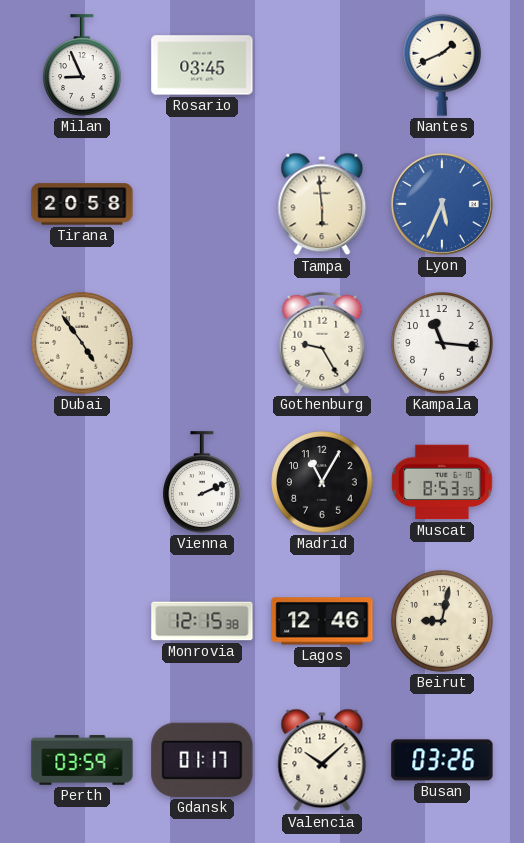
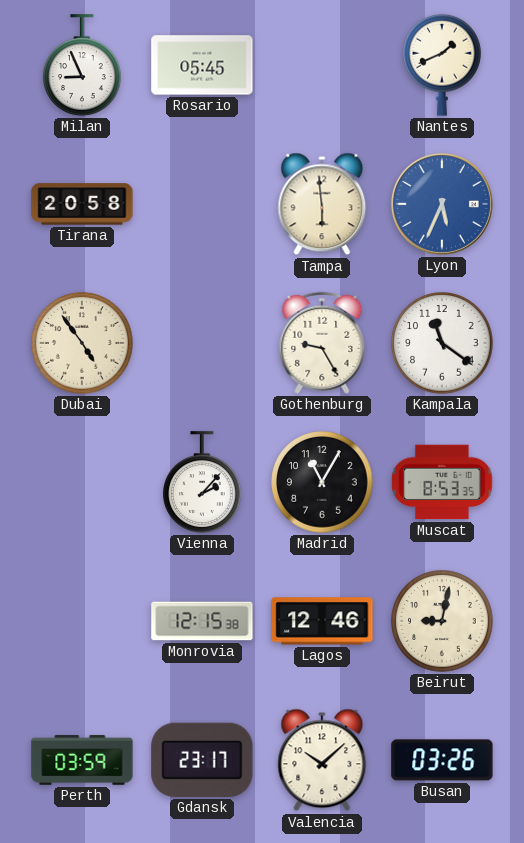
Rosario: 03:45 -> 05:45
Kampala: 11:16 -> 11:21
Vienna: 2:11 -> 2:07
Gdansk: 01:17 -> 23:17
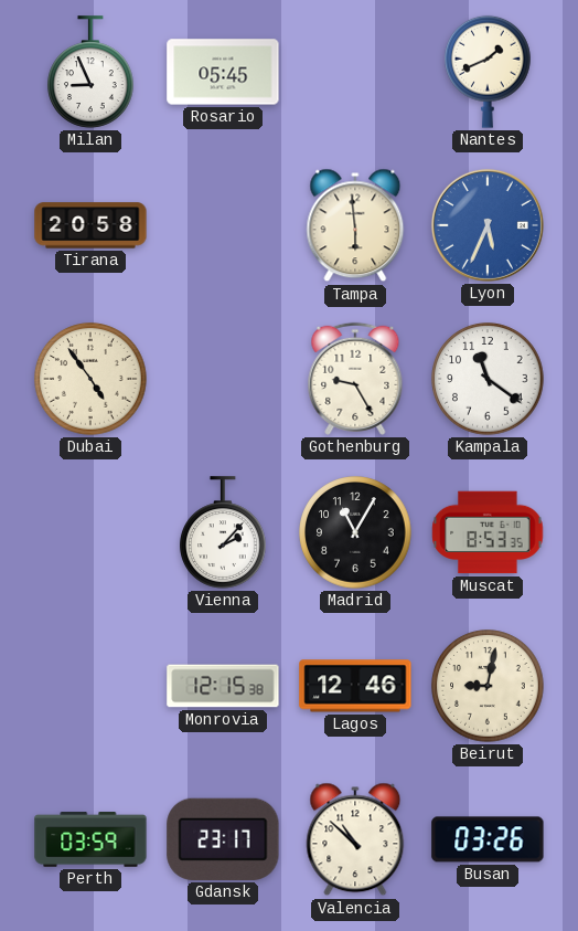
Valencia: 10:08 -> 10:52
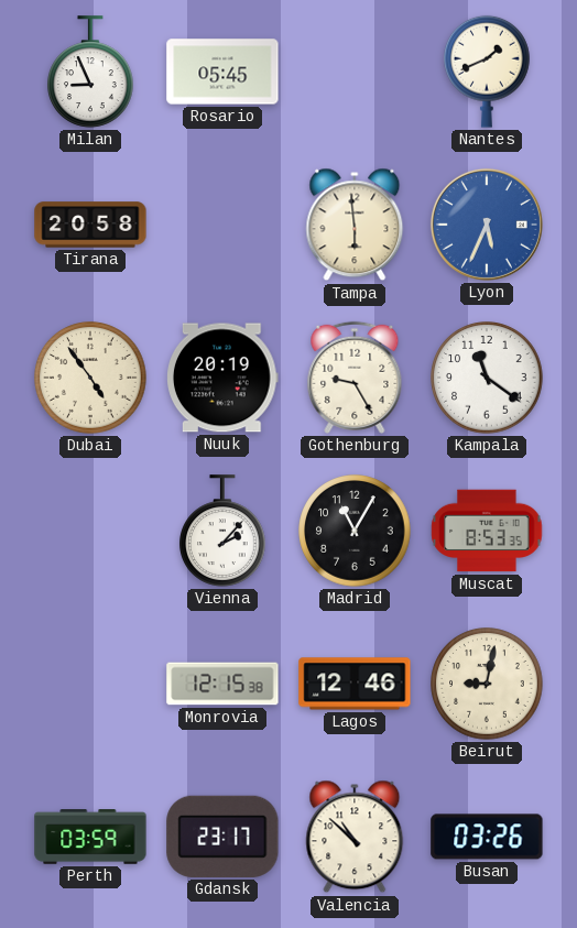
Nuuk: none -> 20:19
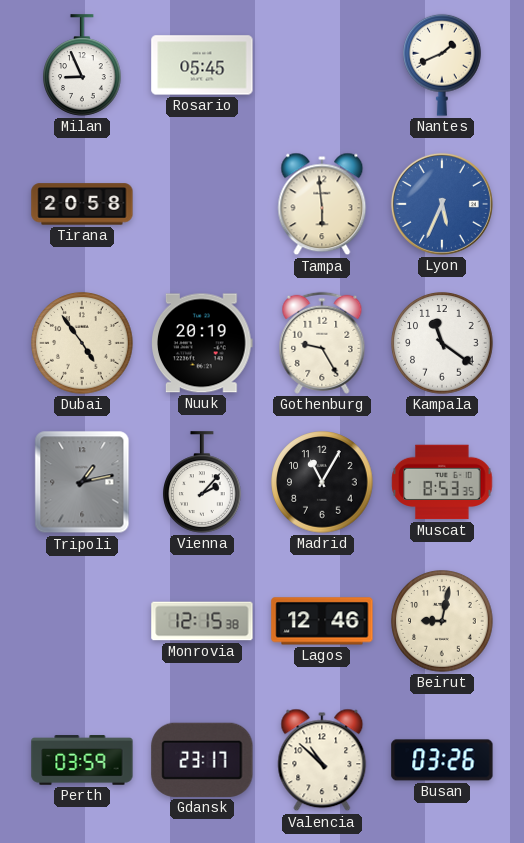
Tripoli: none -> 1:13
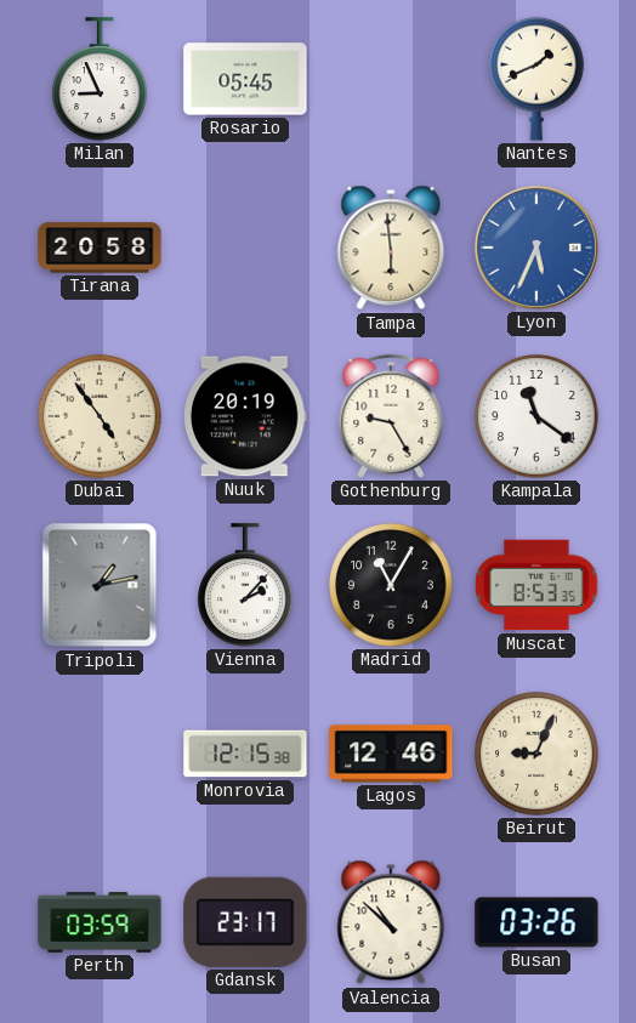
Beirut: 9:02 -> 9:04
